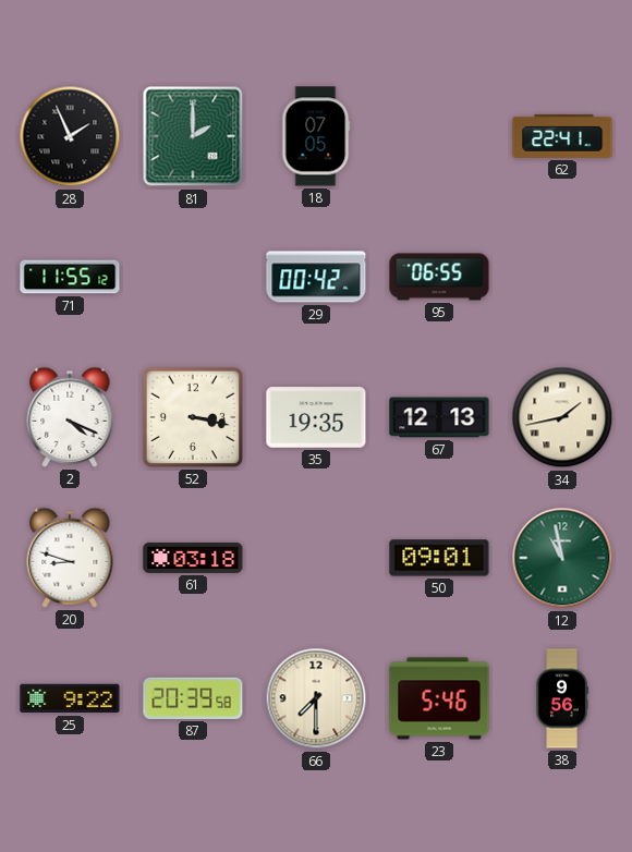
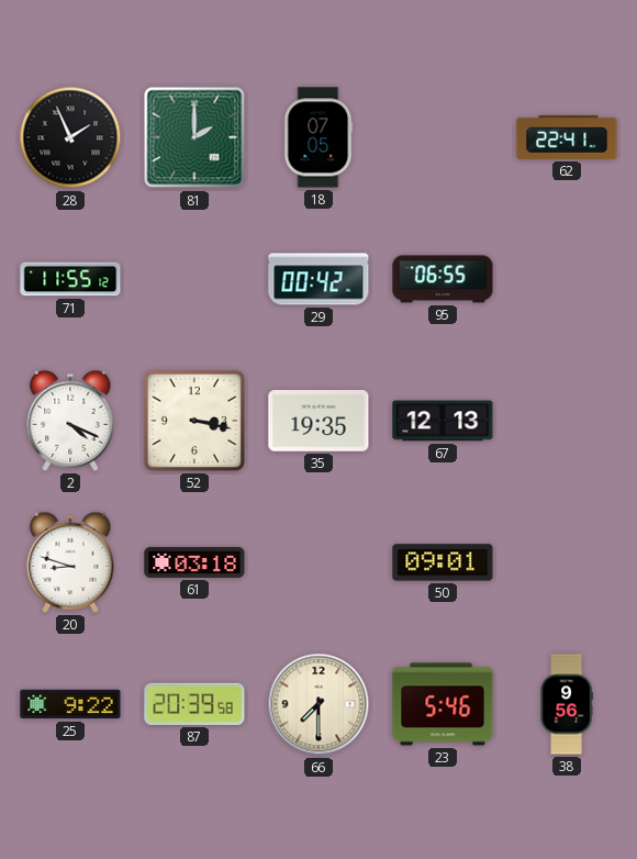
34: 1:43 -> none
12: 10:58 -> none
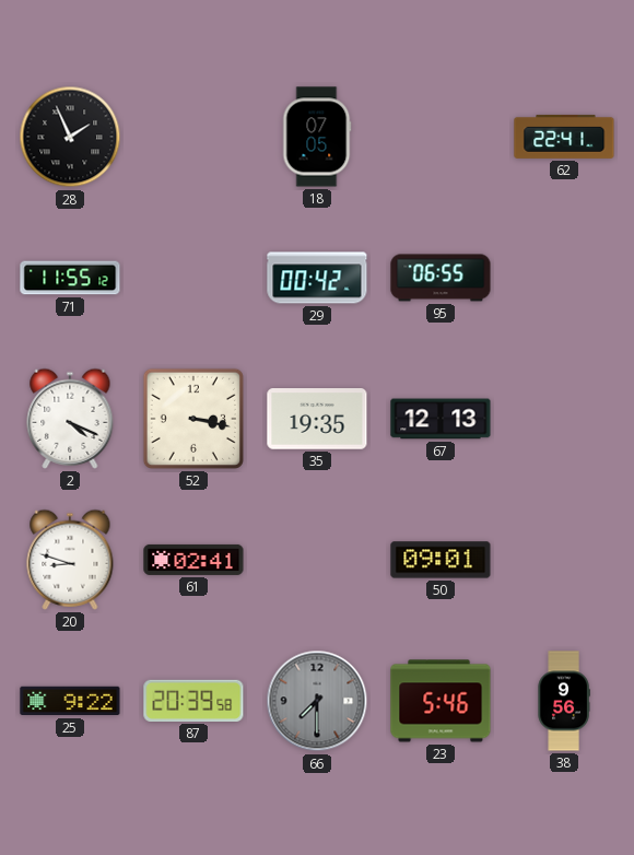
81: 2:00 -> none
61: 03:18 -> 02:41
66 dial: cream -> grey
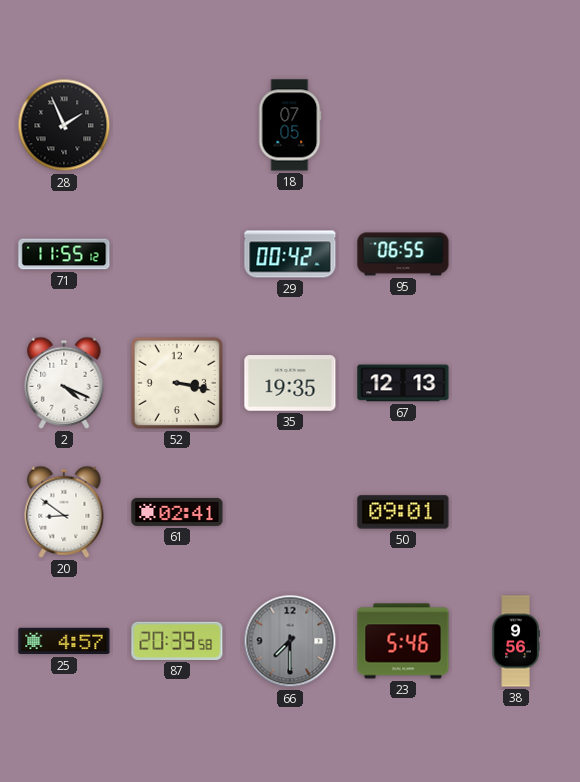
62: 22:41 -> none
20: 8:48 -> 8:51
25: 9:22 -> 4:57
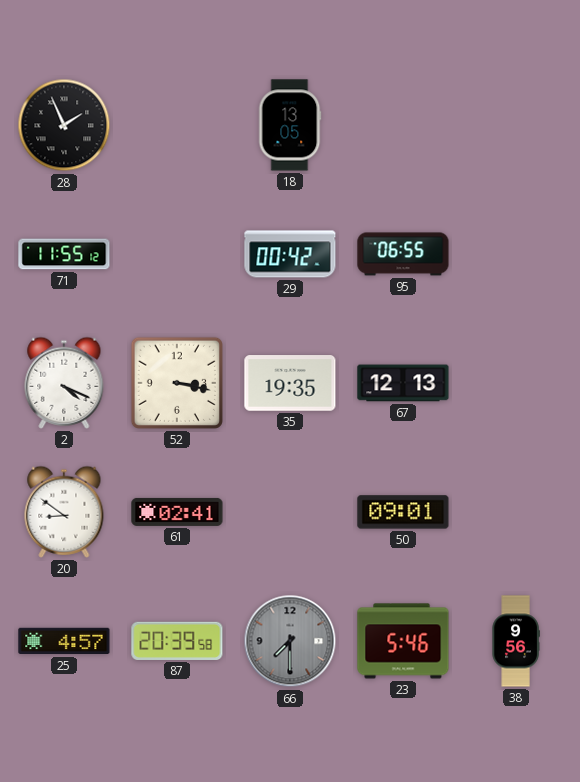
18: 07:05 -> 13:05
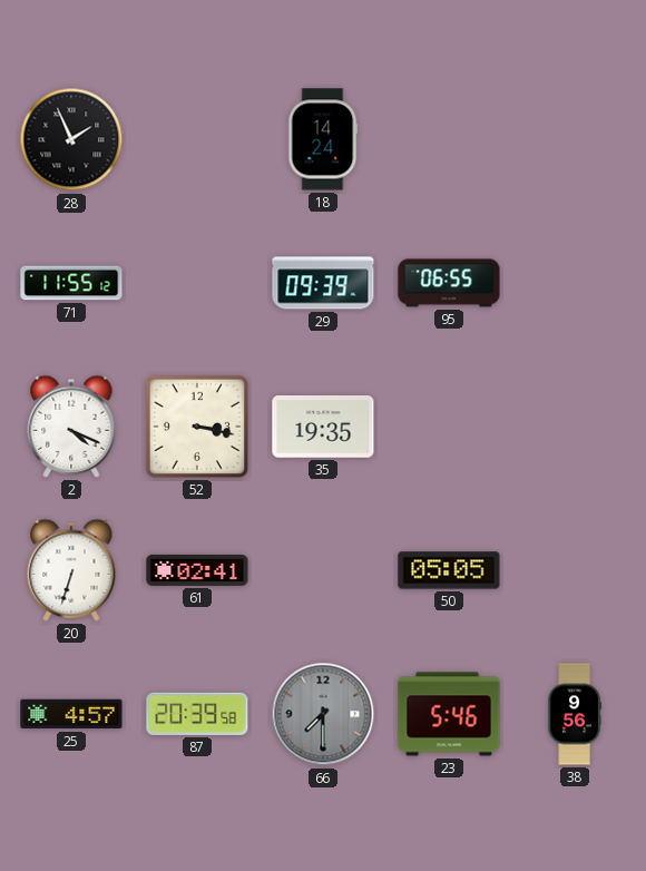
18: 13:05 -> 14:24
29: 00:42 -> 09:39
67: 12:13 -> none
20: 8:51 -> 6:33
50: 09:01 -> 05:05
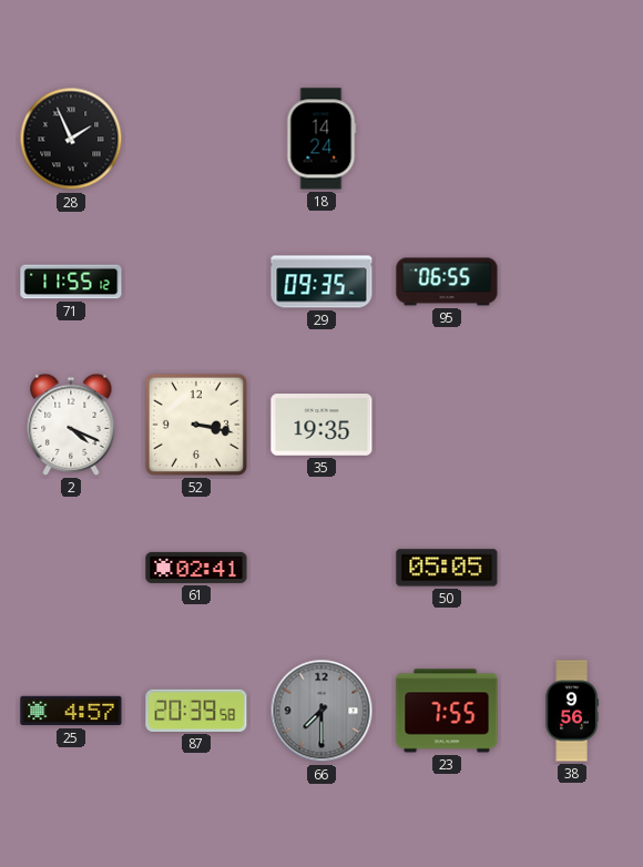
29: 09:39 -> 09:35
20: 6:33 -> none
23: 5:46 -> 7:55
